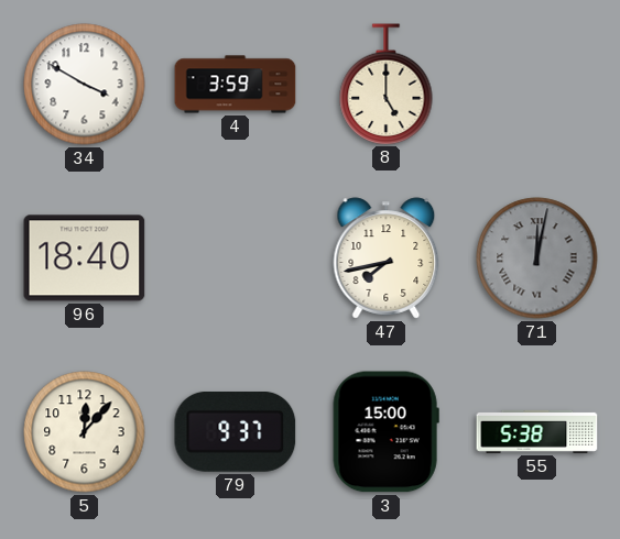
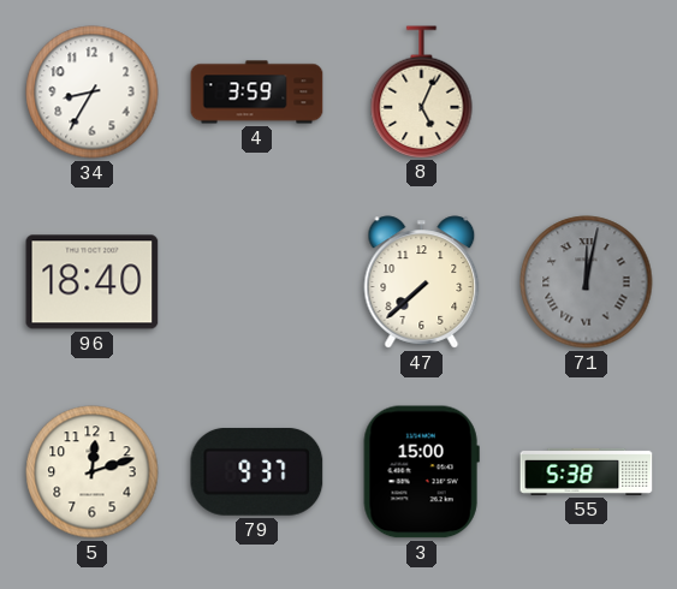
34: 3:50 -> 8:35
8: 5:00 -> 5:04
47: 7:43 -> 7:38
5: 12:07 -> 12:12
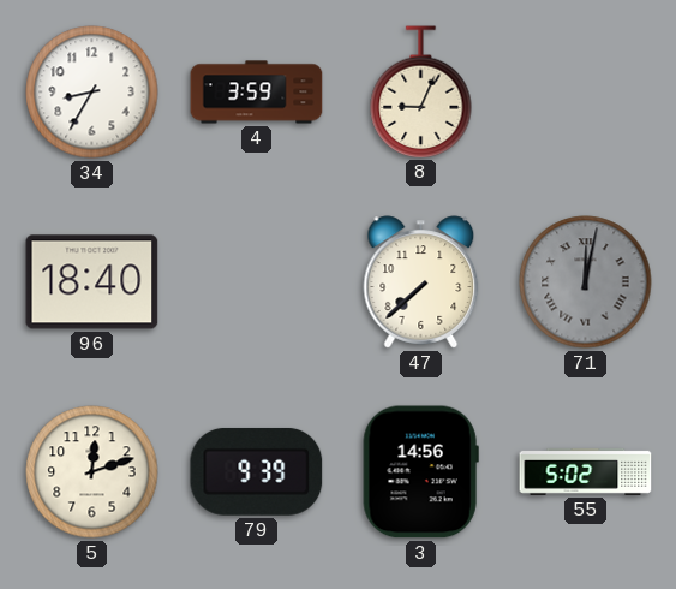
8: 5:04 -> 9:04
79: 9:37 -> 9:39
3: 15:00 -> 14:56
55: 5:38 -> 5:02
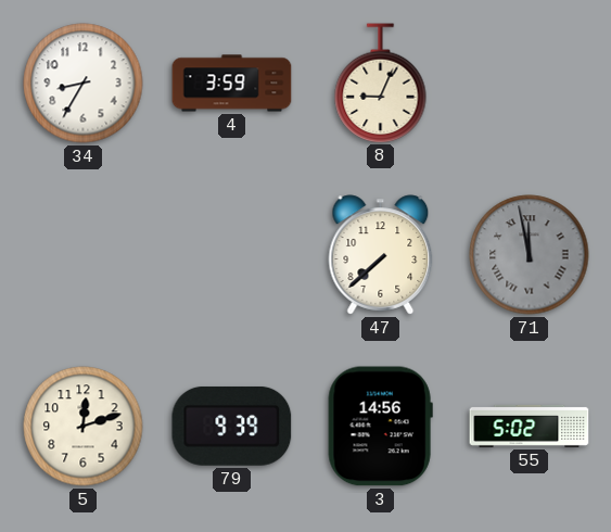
96: 18:40 -> none
71: 12:02 -> 11:58
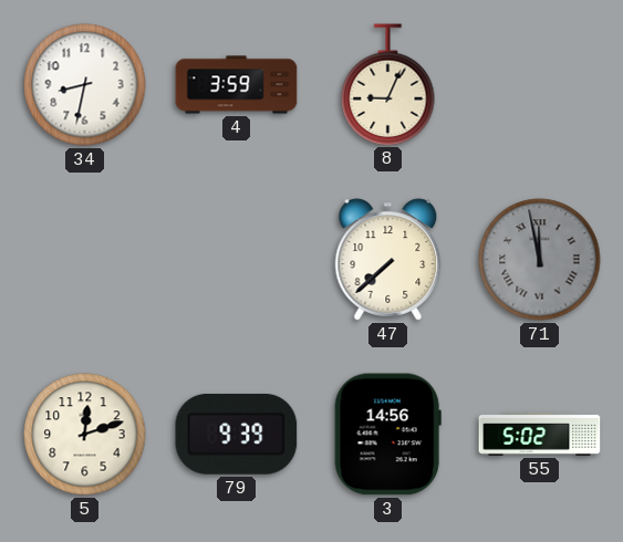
34: 8:35 -> 8:32
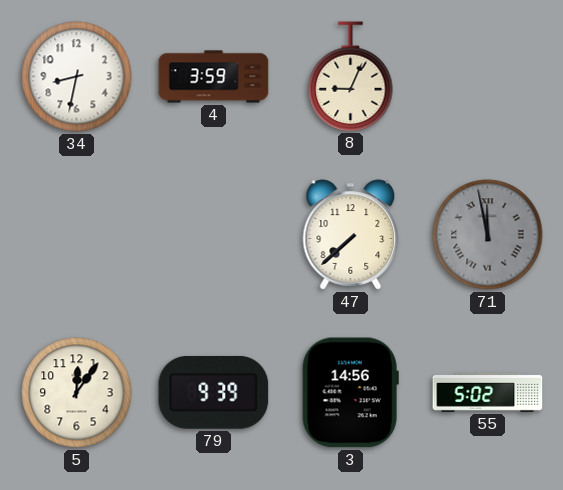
5: 12:12 -> 12:06
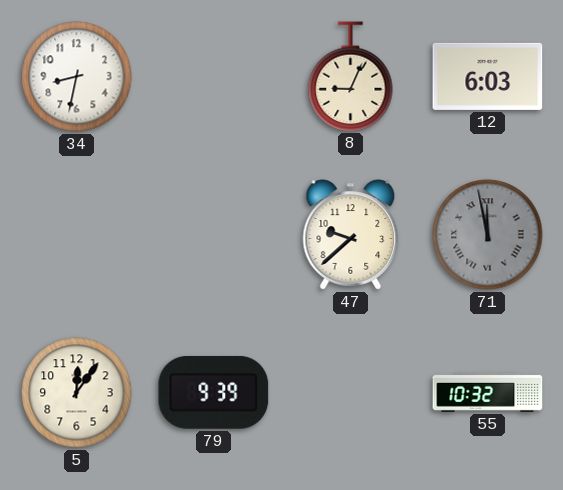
4: 3:59 -> none
12: none -> 6:03
47: 7:38 -> 9:38
3: 14:56 -> none
55: 5:02 -> 10:32
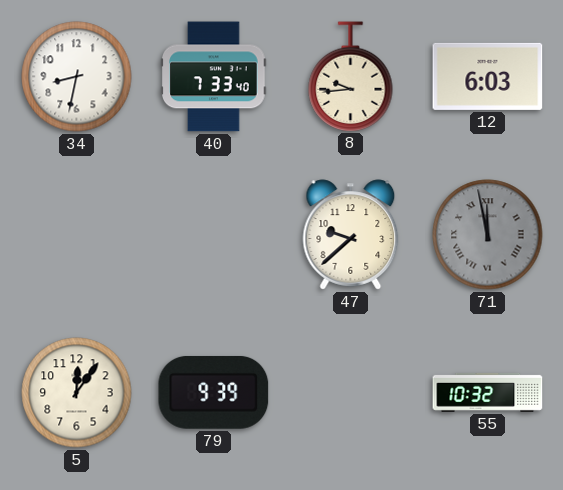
40: none -> 7:33
8: 9:04 -> 9:44
